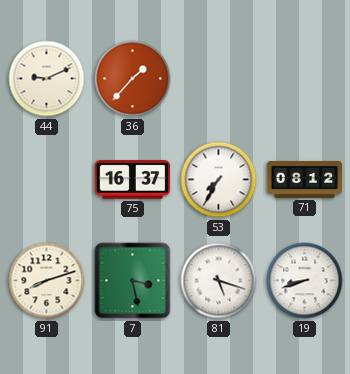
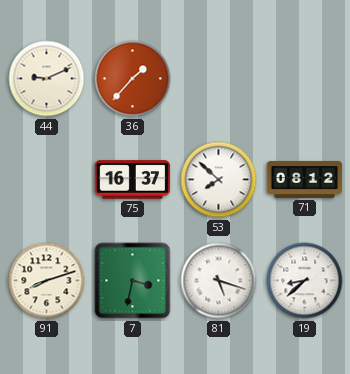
53: 7:35 -> 7:52
7: 3:28 -> 3:32
19: 8:42 -> 8:38
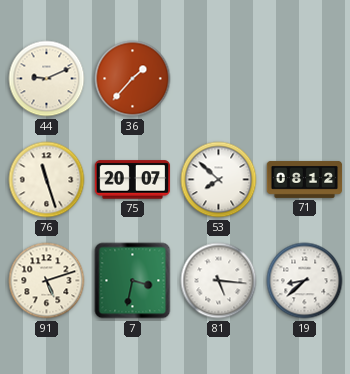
76: none -> 11:27
75: 16:37 -> 20:07
91: 8:12 -> 5:12
81: 5:18 -> 5:16
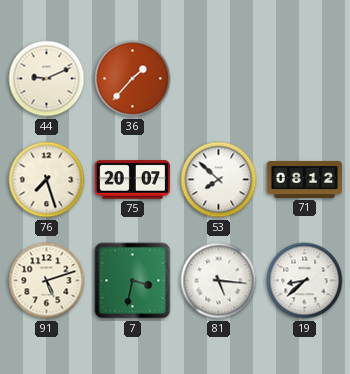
76: 11:27 -> 7:27
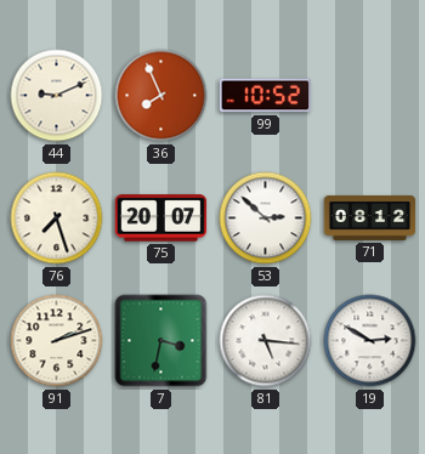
36: 1:37 -> 7:56
99: none -> 10:52
53: 7:52 -> 2:52
91: 5:12 -> 2:12
19: 8:38 -> 2:50
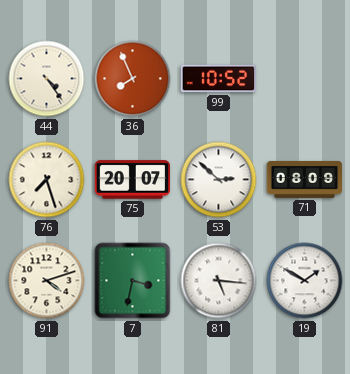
44: 9:11 -> 4:24
71: 08:12 -> 08:09
91: 2:12 -> 4:12
19: 2:50 -> 1:50
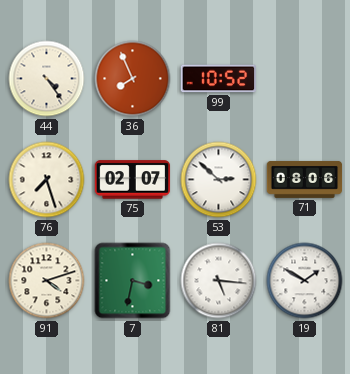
75: 20:07 -> 02:07
71: 08:09 -> 08:06
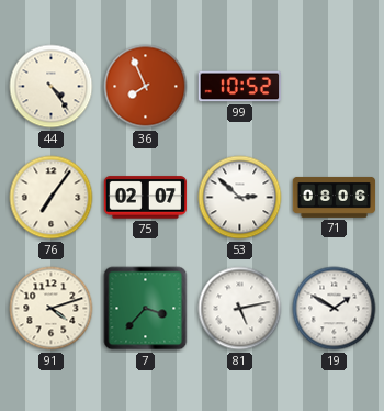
76: 7:27 -> 7:06
7: 3:32 -> 3:37
81: 5:16 -> 5:13
